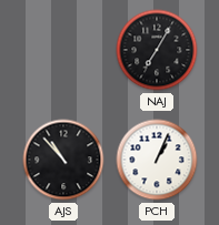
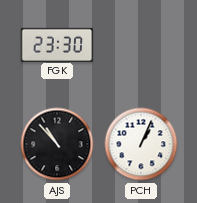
FGK: none -> 23:30
NAJ: 7:05 -> none
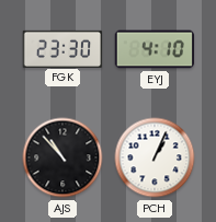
EYJ: none -> 4:10
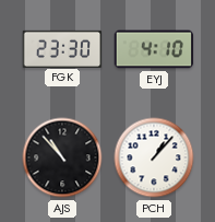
PCH: 1:04 -> 1:07
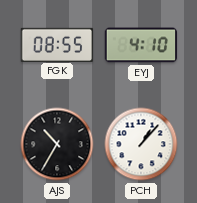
FGK: 23:30 -> 08:55
AJS: 10:53 -> 10:35
